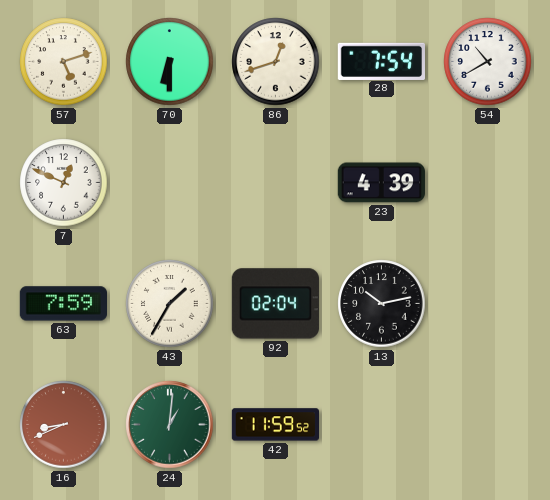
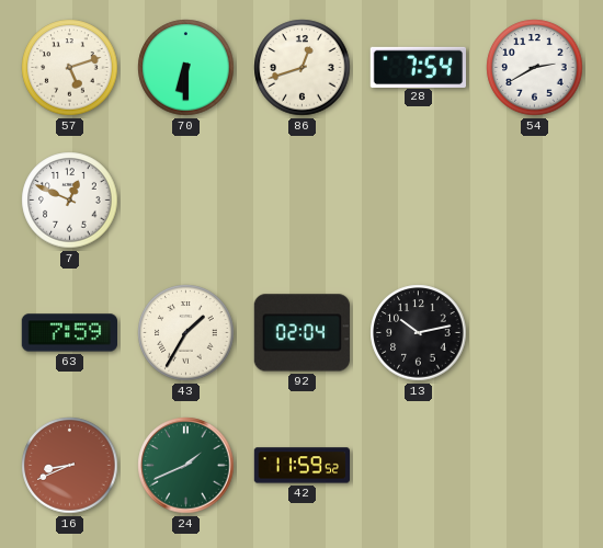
54: 10:40 -> 2:40
23: 4:39 -> none
24: 1:01 -> 1:41
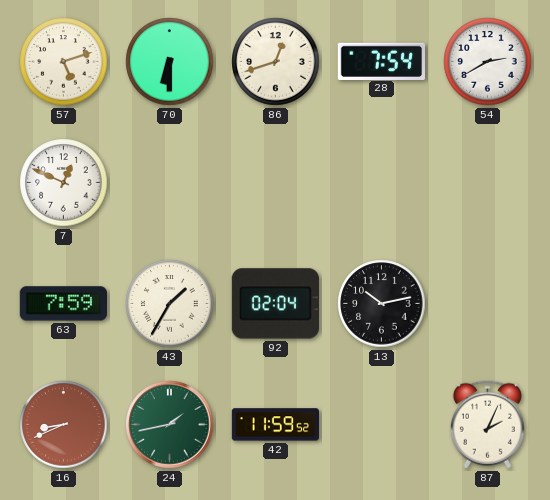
24: 1:41 -> 1:43
87: none -> 2:04
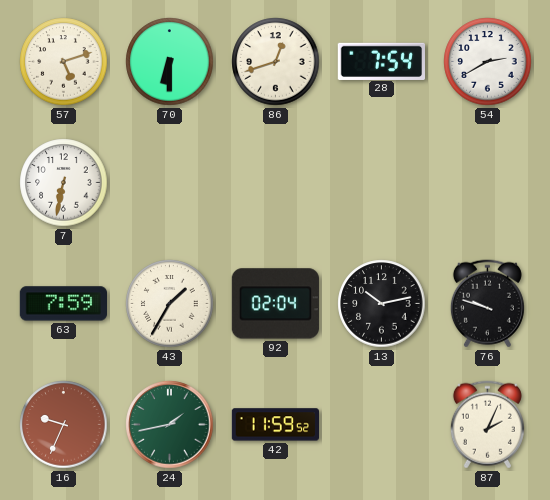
7: 12:49 -> 6:32
76: none -> 9:48
16: 8:41 -> 9:34
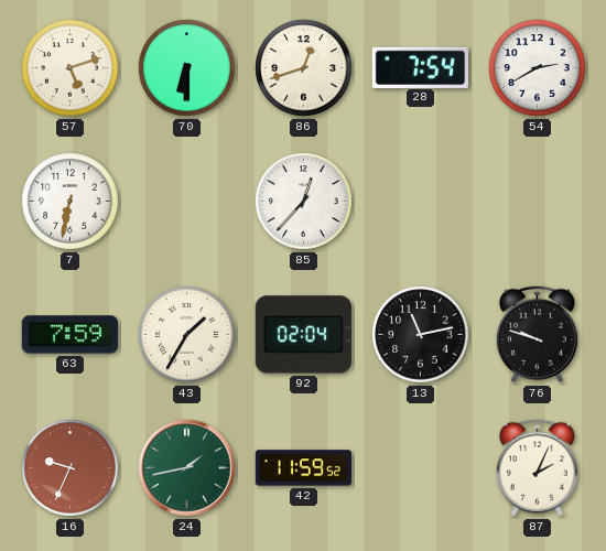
85: none -> 12:37
13: 10:13 -> 11:13
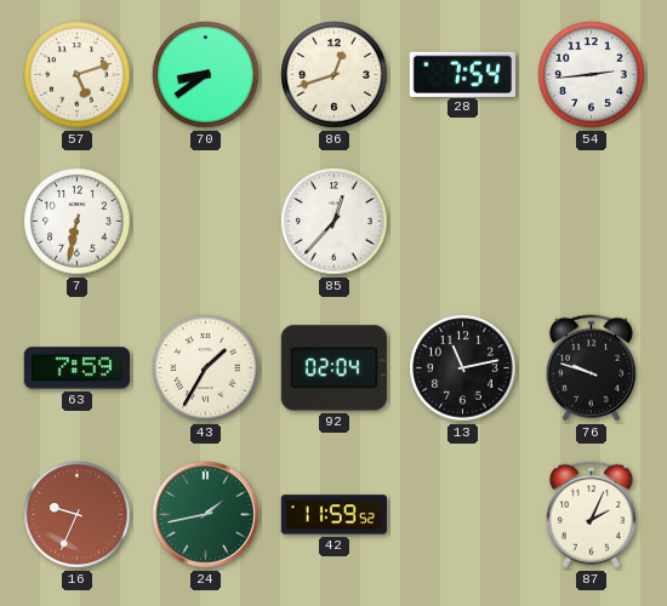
70: 6:30 -> 8:39
54: 2:40 -> 2:44
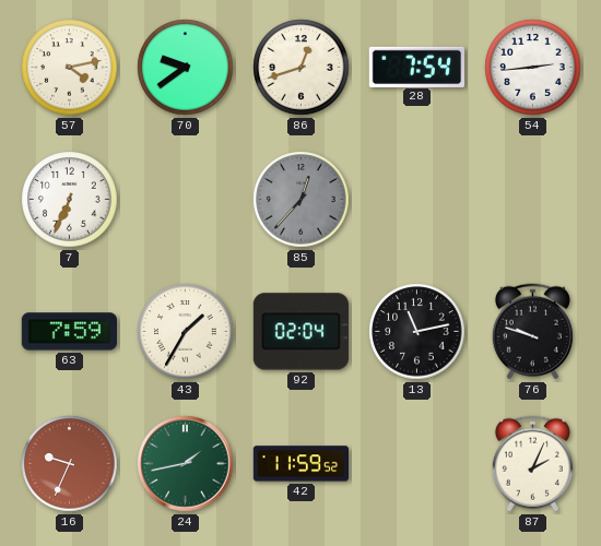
57: 5:12 -> 4:13
70: 8:39 -> 9:39
7: 6:32 -> 6:34
85 dial: white -> grey
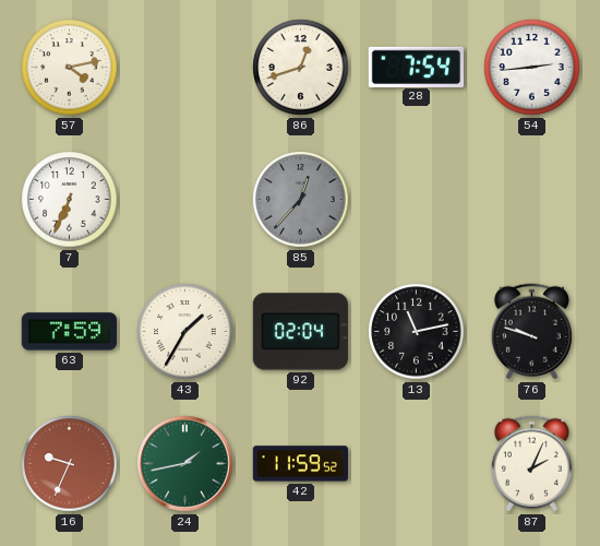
70: 9:39 -> none
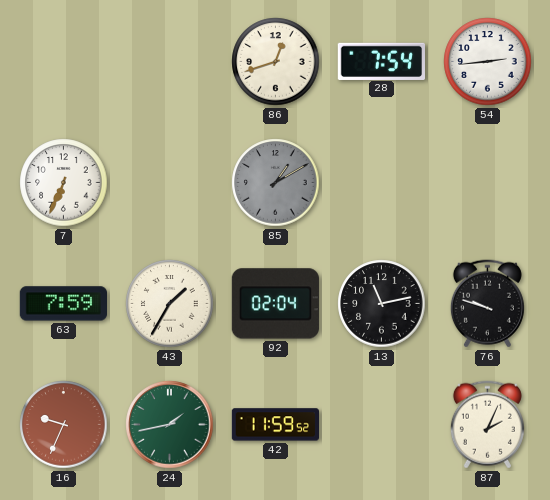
57: 4:13 -> none
85: 12:37 -> 1:10
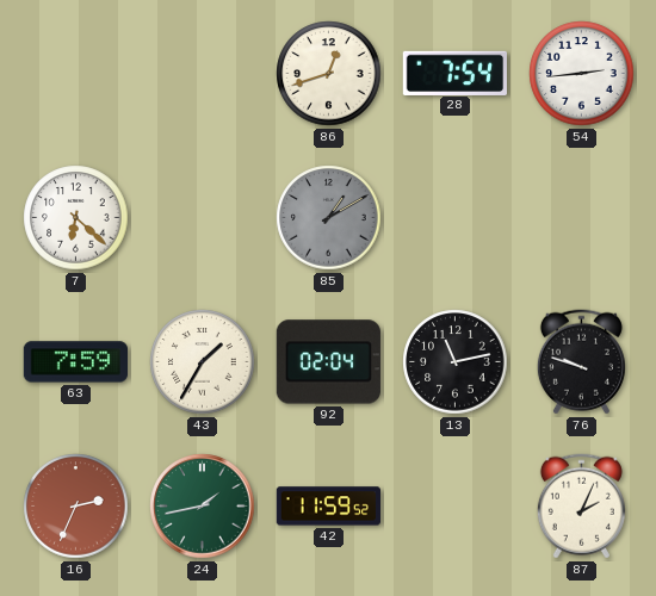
7: 6:34 -> 6:22
16: 9:34 -> 2:34
